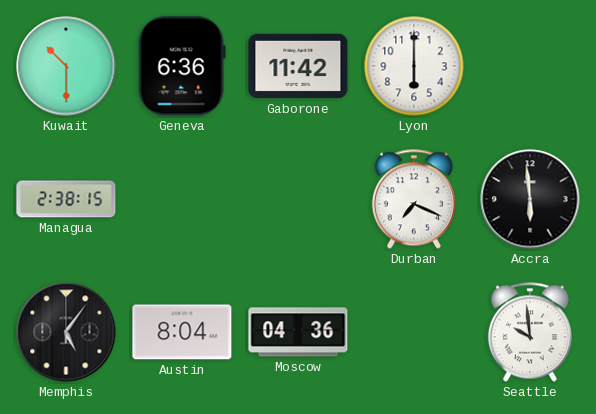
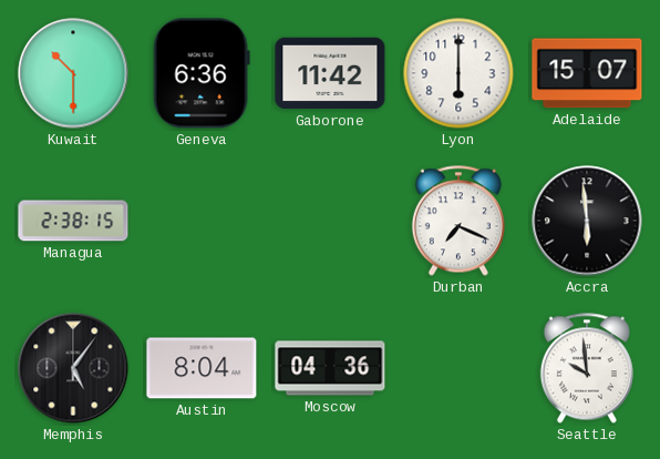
Adelaide: none -> 15:07
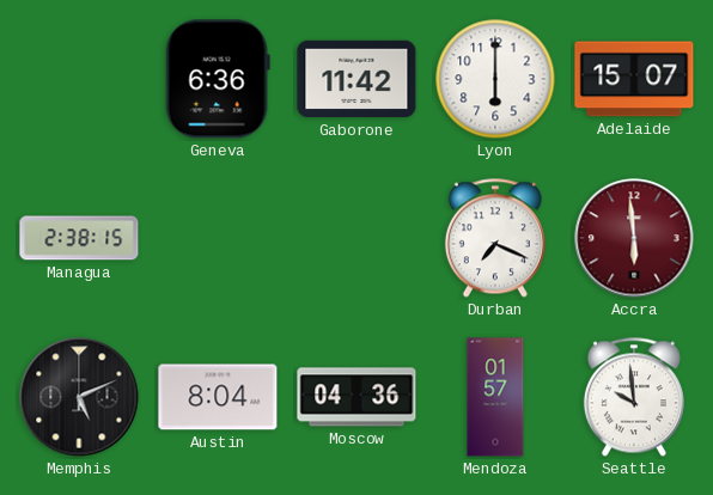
Kuwait: 10:30 -> none
Accra dial: black -> burgundy
Memphis: 5:06 -> 5:11
Mendoza: none -> 01:57
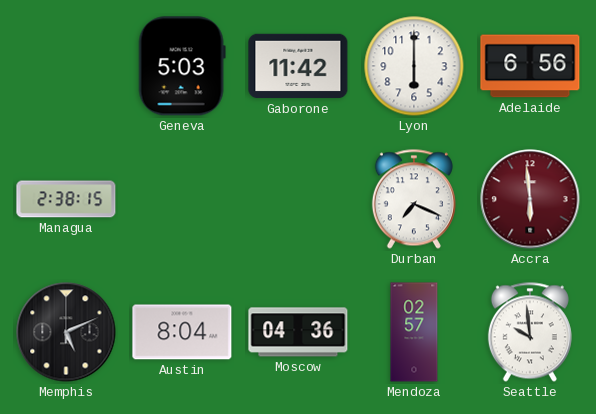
Geneva: 6:36 -> 5:03
Adelaide: 15:07 -> 6:56
Mendoza: 01:57 -> 02:57
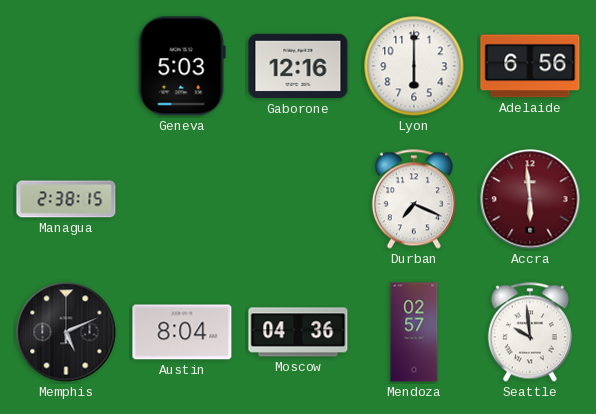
Gaborone: 11:42 -> 12:16
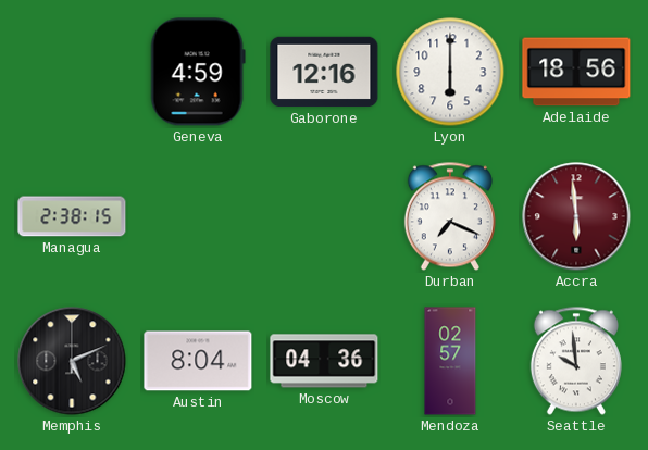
Geneva: 5:03 -> 4:59
Adelaide: 6:56 -> 18:56
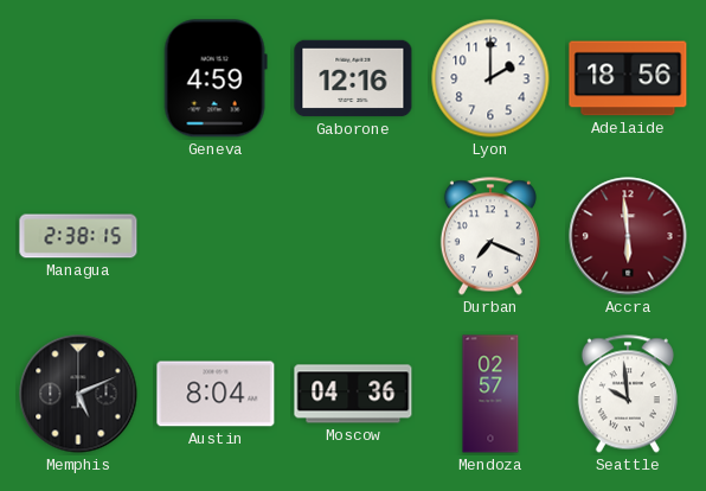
Lyon: 6:00 -> 2:00
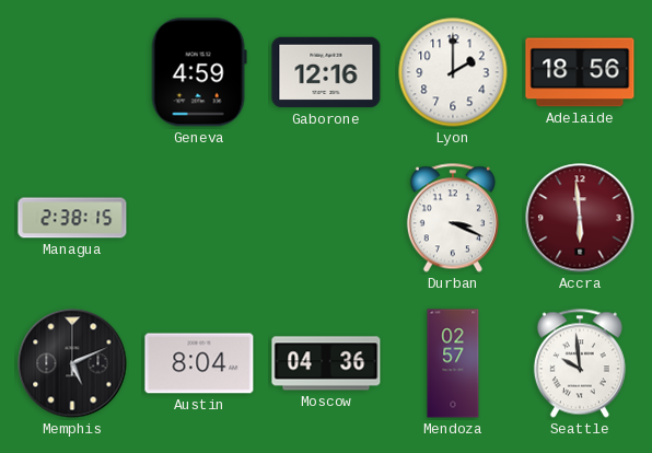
Durban: 7:19 -> 3:19
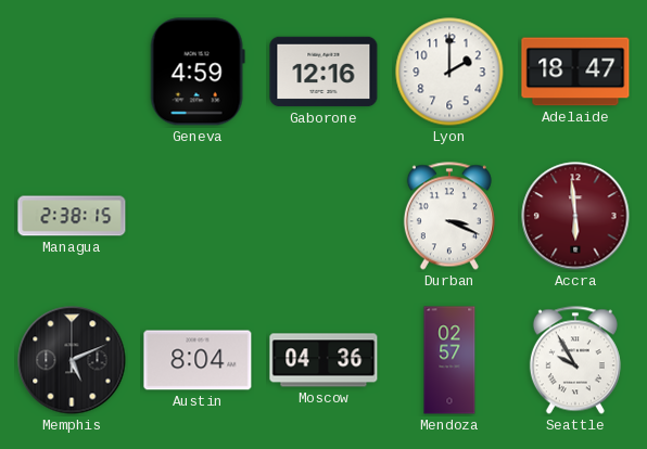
Adelaide: 18:56 -> 18:47
Seattle: 9:59 -> 9:55
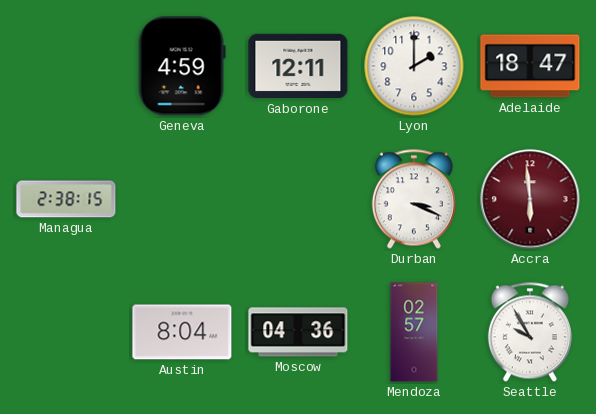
Gaborone: 12:16 -> 12:11
Memphis: 5:11 -> none
